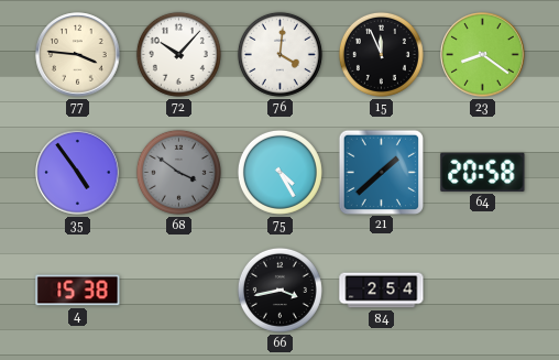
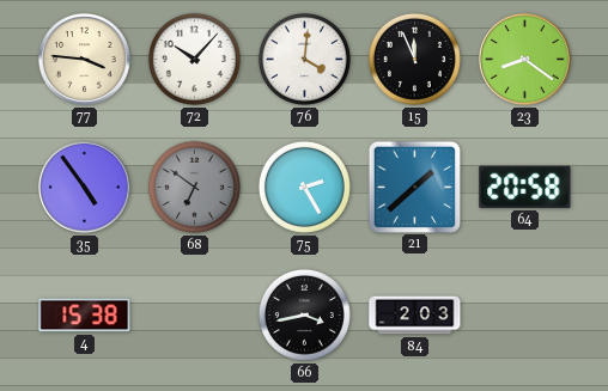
68: 3:51 -> 6:51
75: 4:25 -> 2:25
84: 2:54 -> 2:03
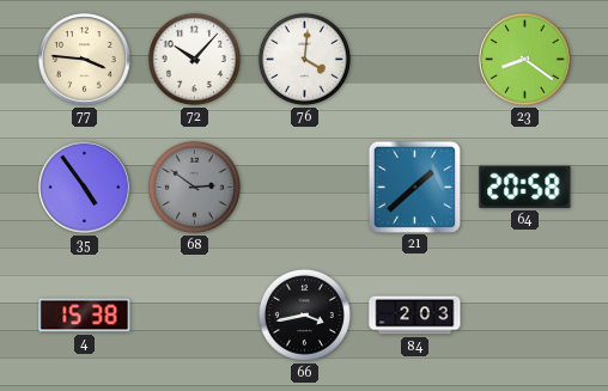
15: 11:56 -> none
68: 6:51 -> 2:51
75: 2:25 -> none
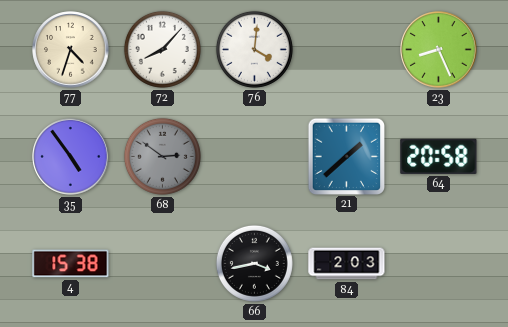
77: 3:46 -> 4:33
72: 10:07 -> 8:07
23: 8:21 -> 8:26
